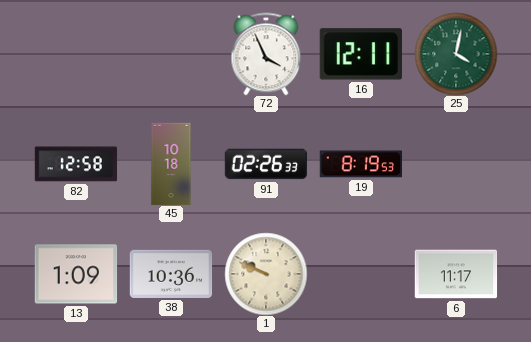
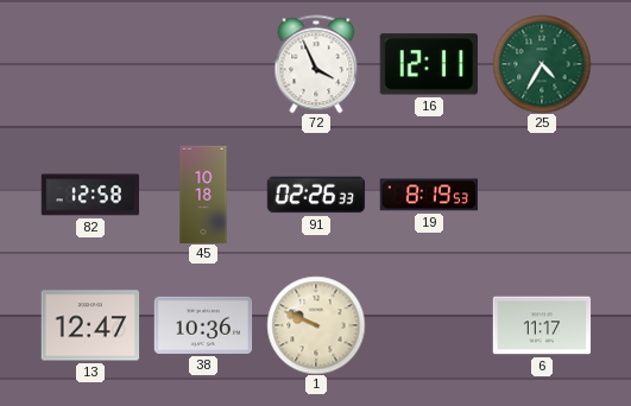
25: 4:02 -> 4:35
13: 1:09 -> 12:47
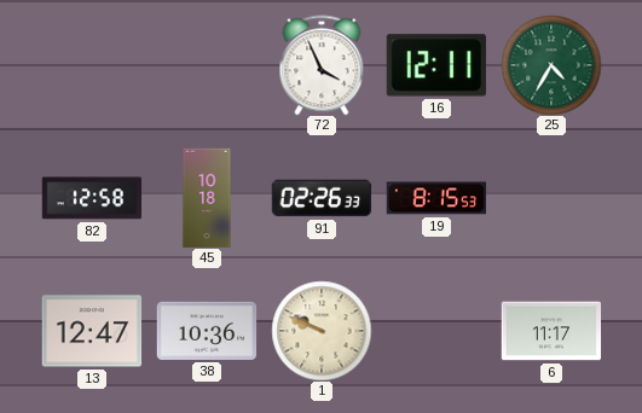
19: 8:19 -> 8:15
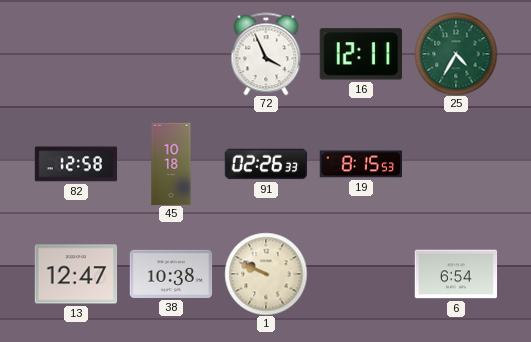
38: 10:36 -> 10:38
6: 11:17 -> 6:54
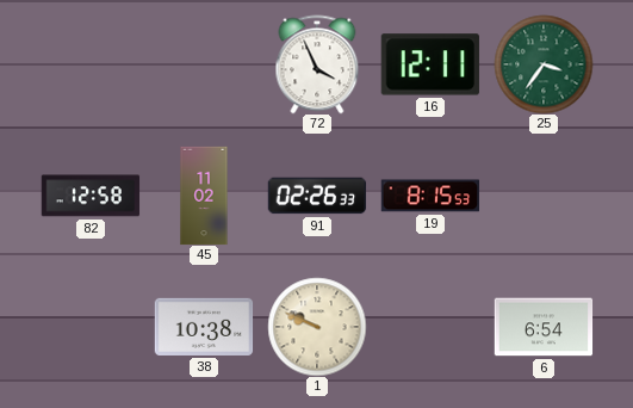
25: 4:35 -> 3:36
45: 10:18 -> 11:02
13: 12:47 -> none
